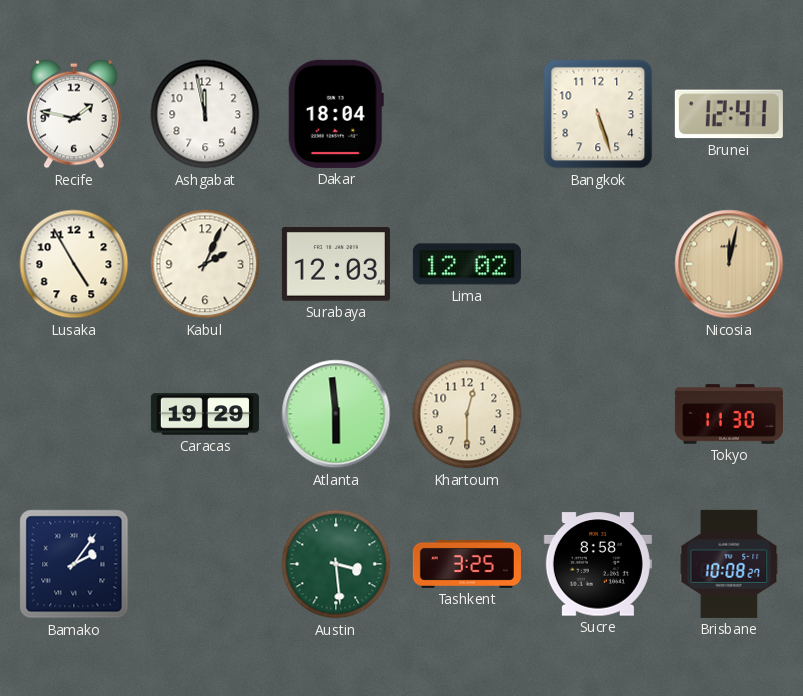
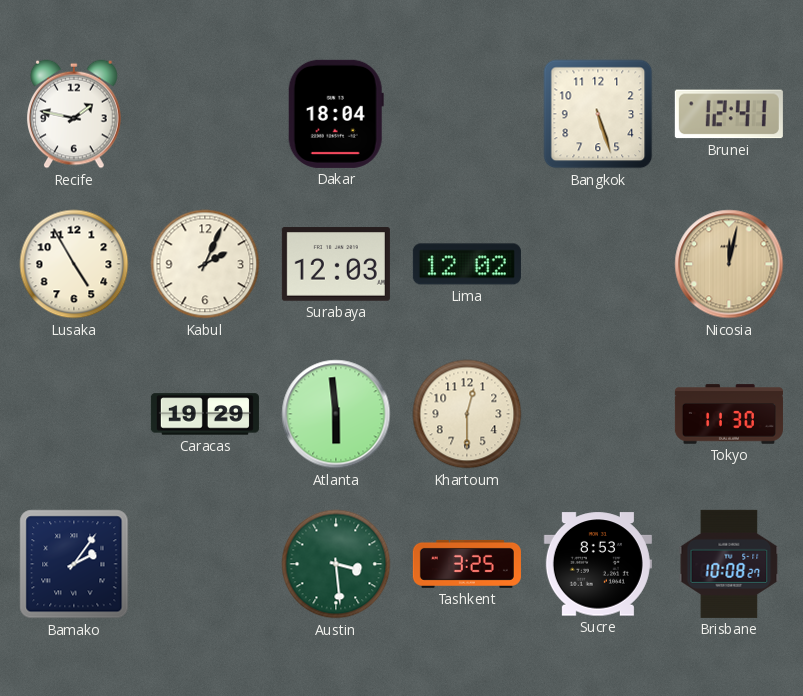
Ashgabat: 11:58 -> none
Sucre: 8:58 -> 8:53
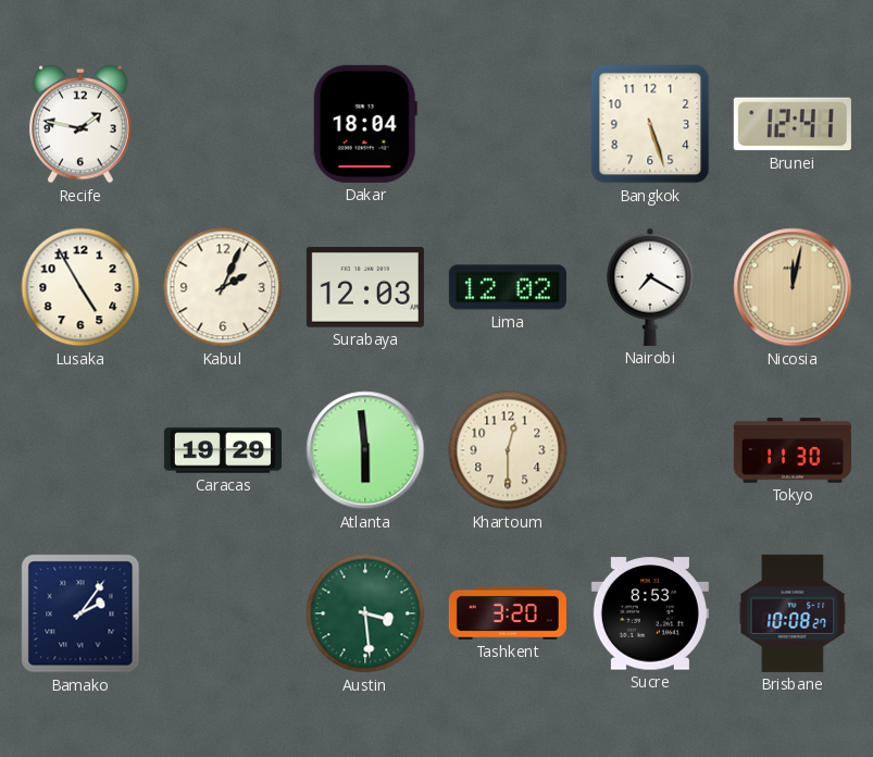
Nairobi: none -> 7:20
Tashkent: 3:25 -> 3:20
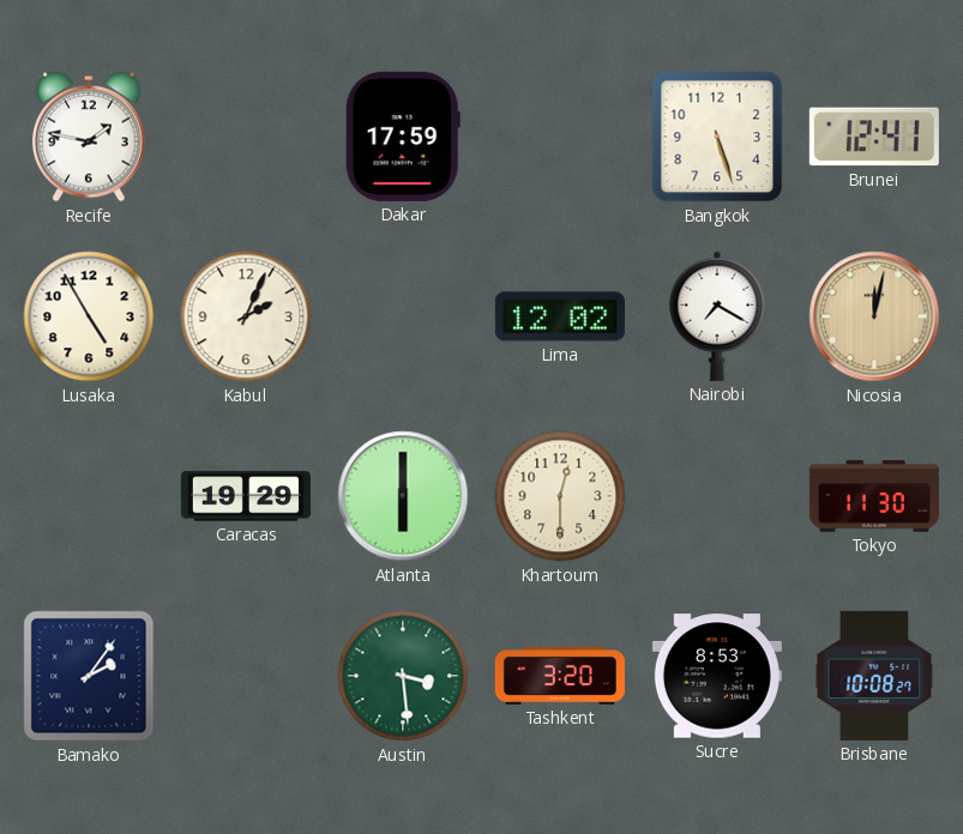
Dakar: 18:04 -> 17:59
Surabaya: 12:03 -> none
Atlanta: 5:59 -> 6:00
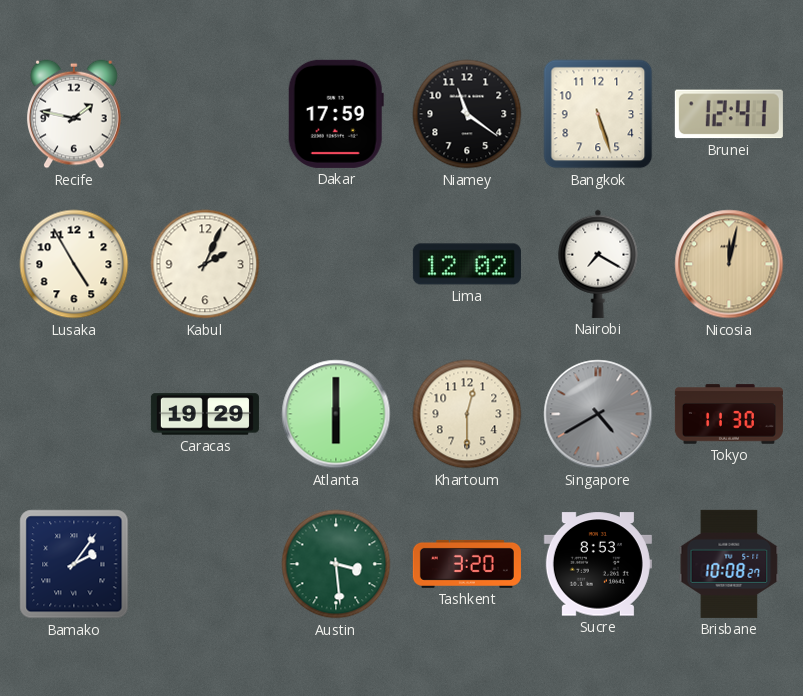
Niamey: none -> 11:21
Singapore: none -> 4:40
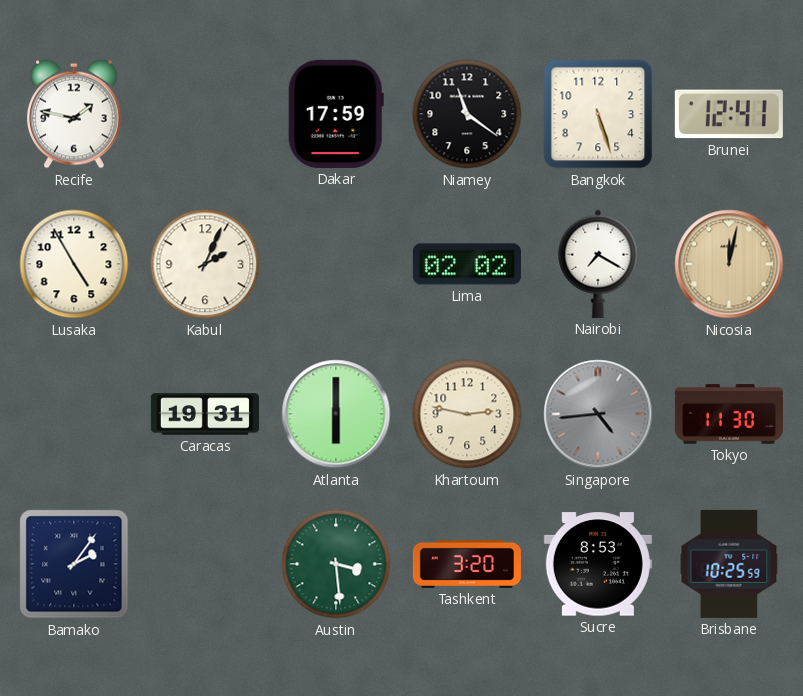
Lima: 12:02 -> 02:02
Caracas: 19:29 -> 19:31
Khartoum: 12:30 -> 2:47
Singapore: 4:40 -> 4:44
Brisbane: 10:08 -> 10:25
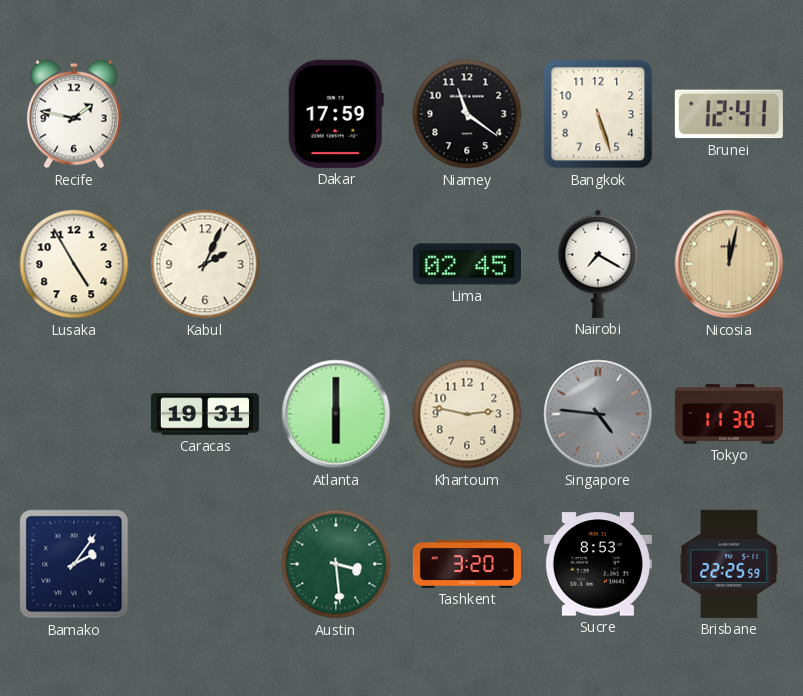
Lima: 02:02 -> 02:45
Singapore: 4:44 -> 4:46
Brisbane: 10:25 -> 22:25
